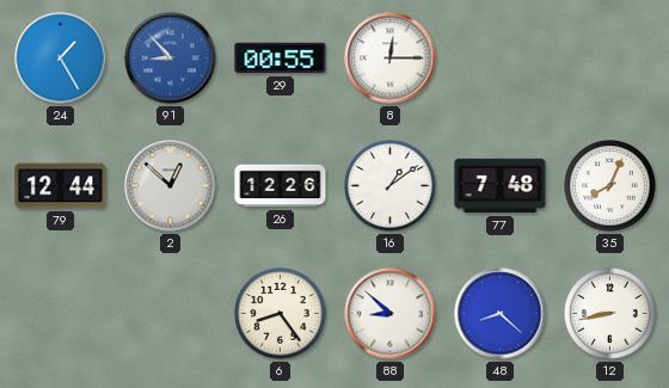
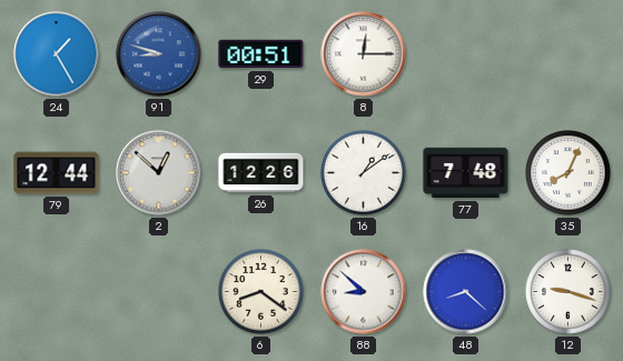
91: 8:53 -> 8:48
29: 00:55 -> 00:51
6: 8:24 -> 8:21
12: 8:43 -> 9:18
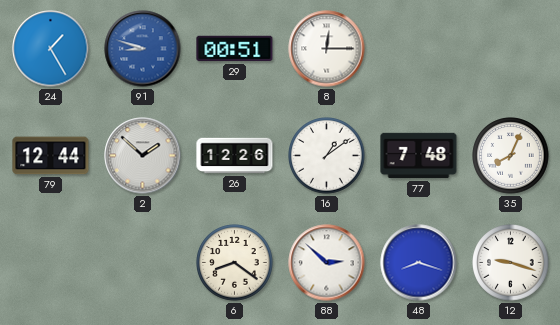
2: 12:52 -> 1:52
88: 8:52 -> 2:52
48: 8:22 -> 8:18
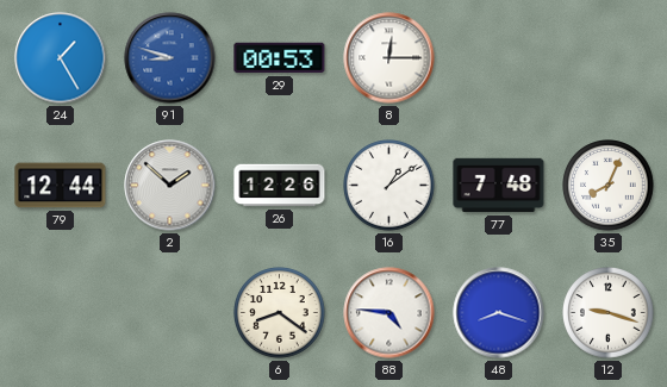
29: 00:51 -> 00:53
88: 2:52 -> 4:46
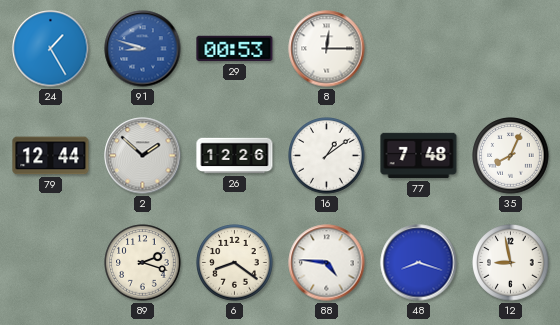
89: none -> 2:18
12: 9:18 -> 8:58
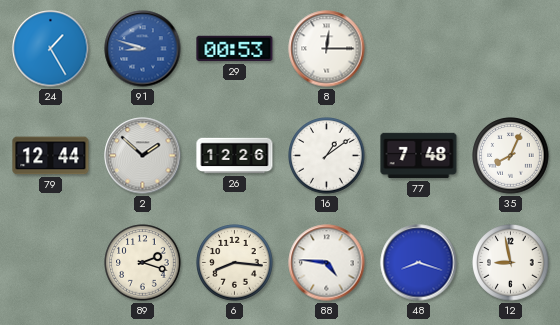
6: 8:21 -> 8:16
